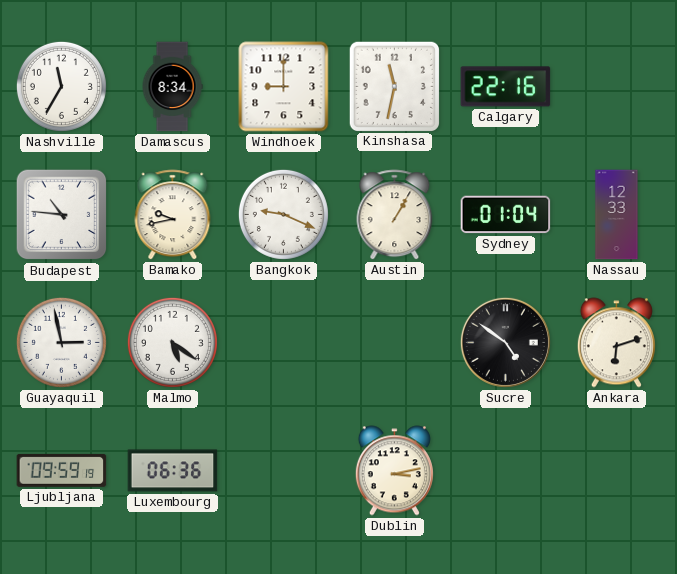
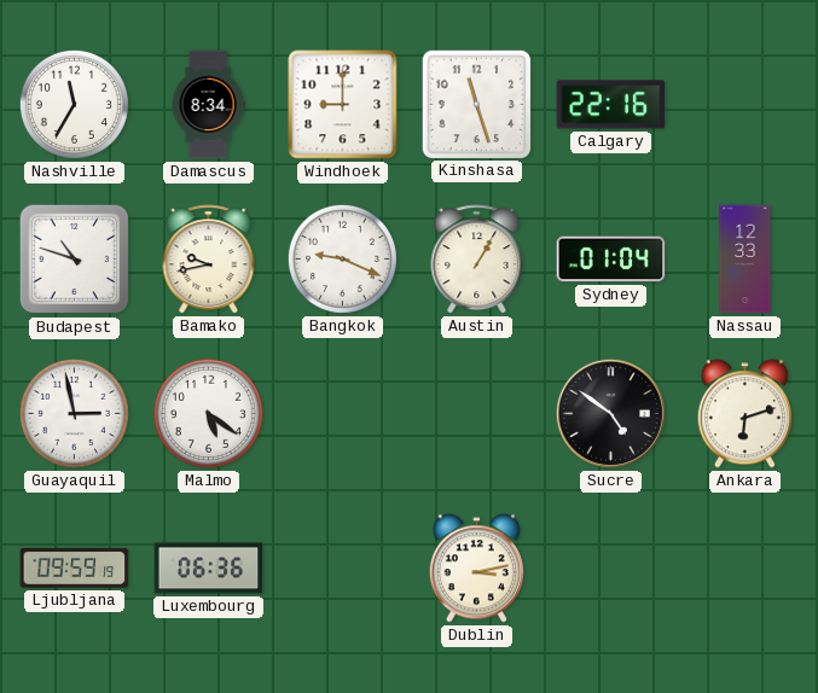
Kinshasa: 11:32 -> 11:27
Budapest: 10:46 -> 10:48
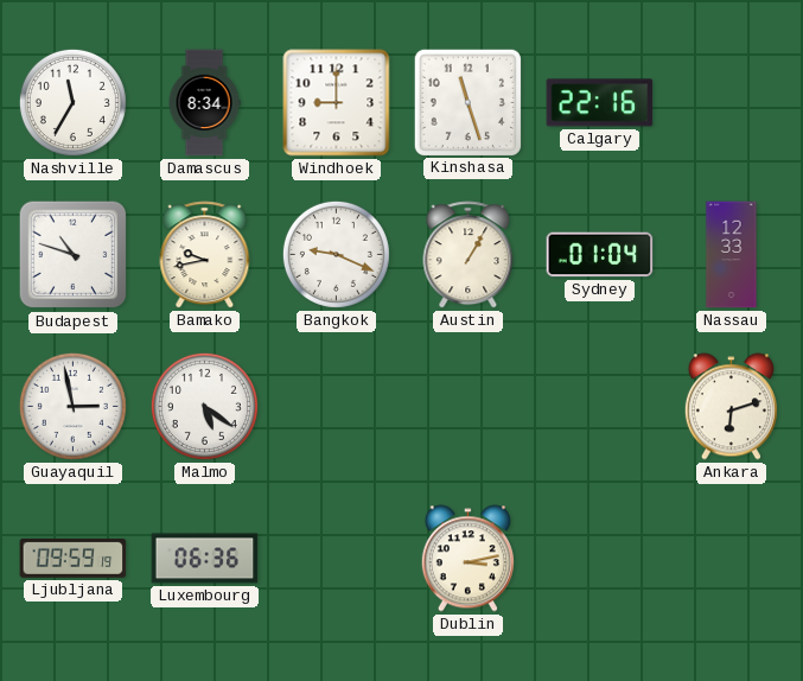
Sucre: 4:51 -> none
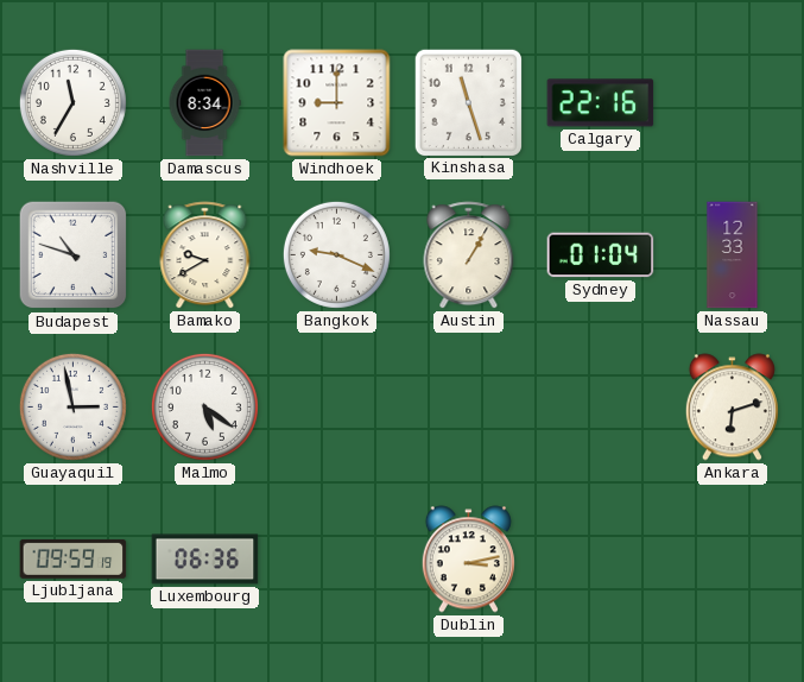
Bamako: 9:43 -> 9:40
